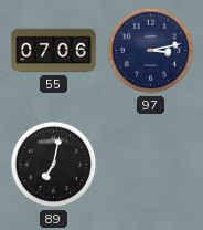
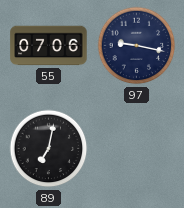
97: 3:13 -> 9:17
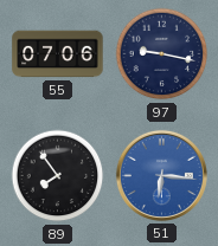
89: 7:02 -> 7:54
51: none -> 6:16
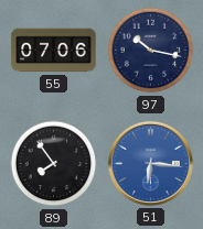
97: 9:17 -> 10:17
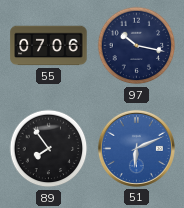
51: 6:16 -> 6:11
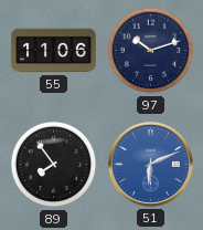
55: 07:06 -> 11:06
97: 10:17 -> 10:12
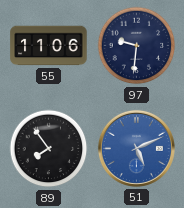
97: 10:12 -> 9:31
51: 6:11 -> 5:11
